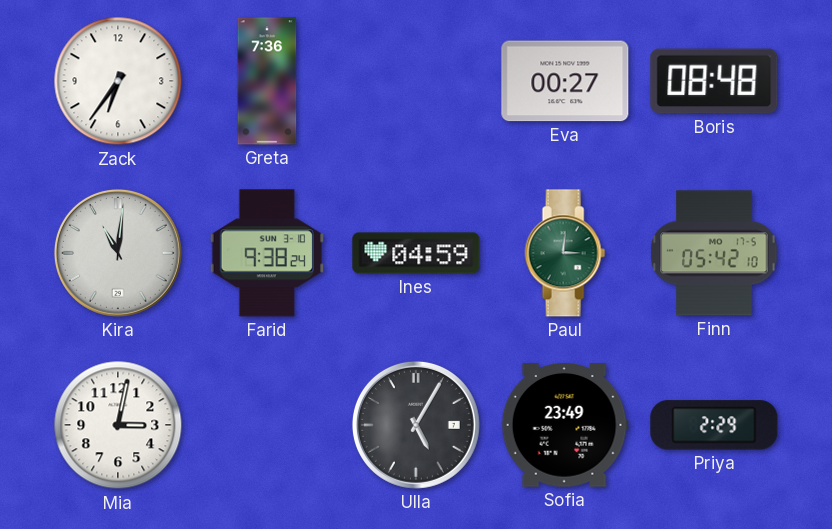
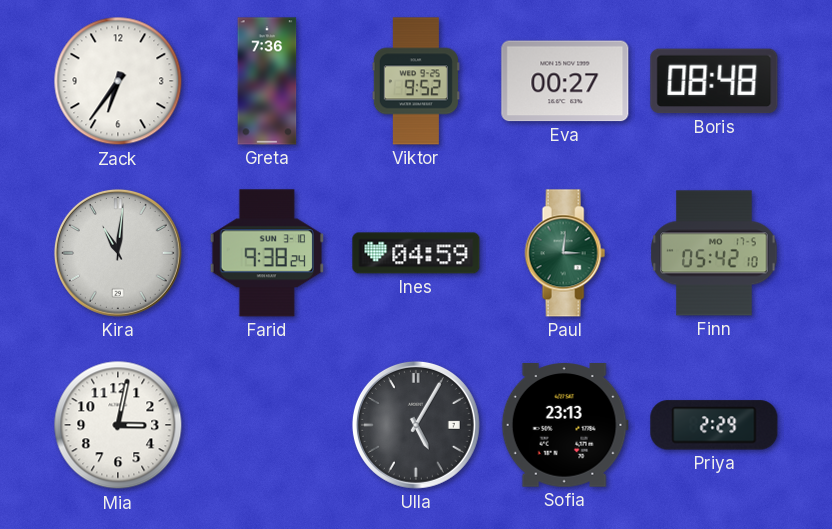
Viktor: none -> 9:52
Sofia: 23:49 -> 23:13
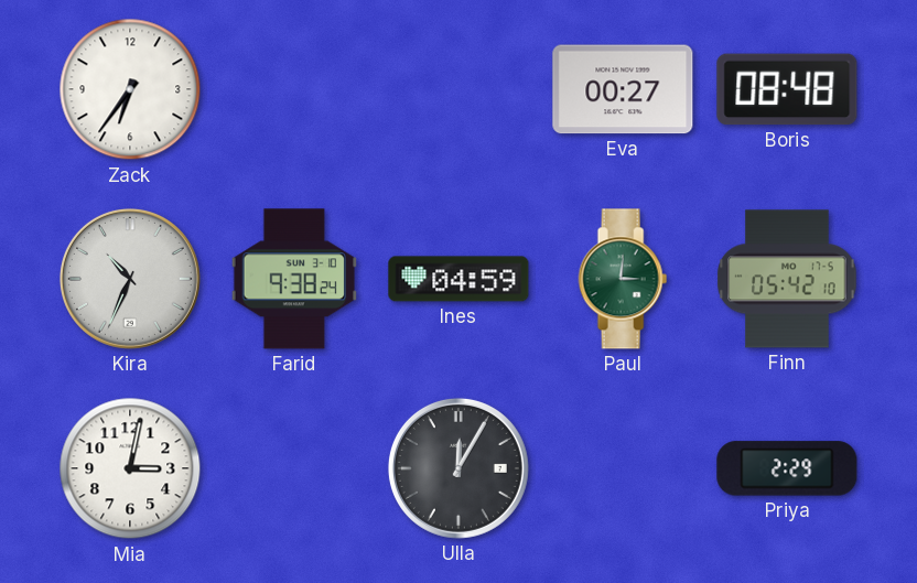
Greta: 7:36 -> none
Viktor: 9:52 -> none
Kira: 11:01 -> 10:34
Ulla: 5:05 -> 12:05
Sofia: 23:13 -> none
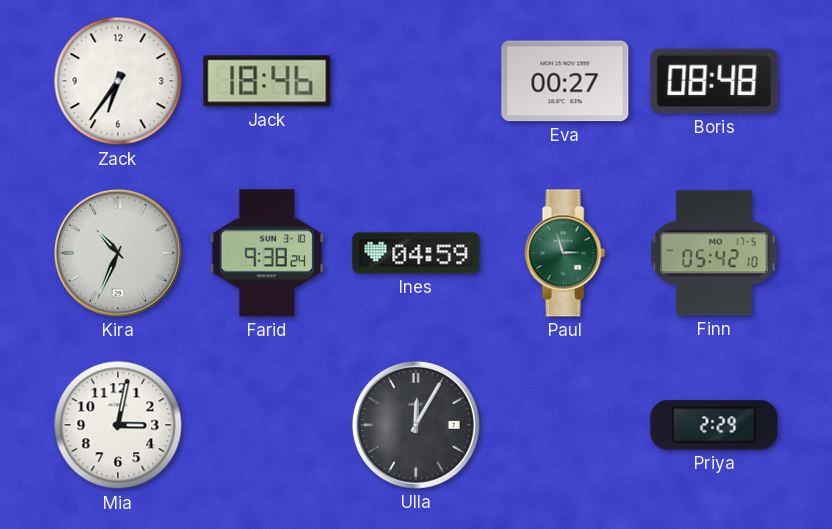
Jack: none -> 18:46
Paul: 3:01 -> 2:57
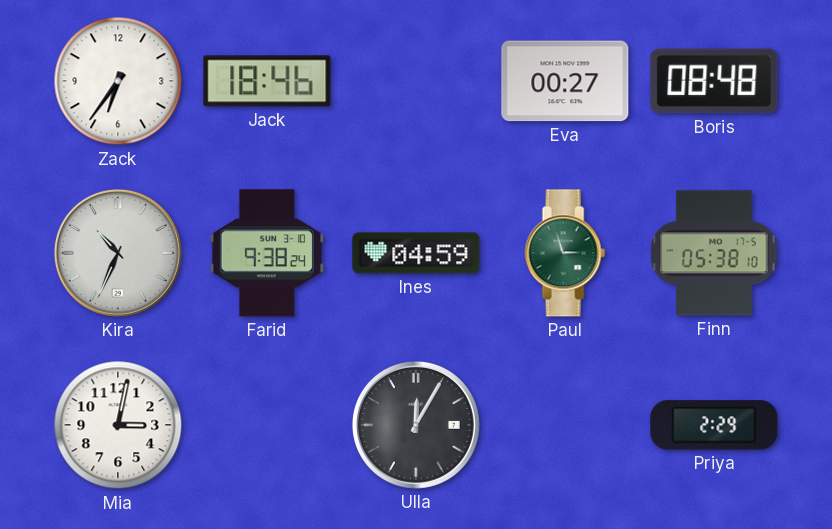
Finn: 05:42 -> 05:38
